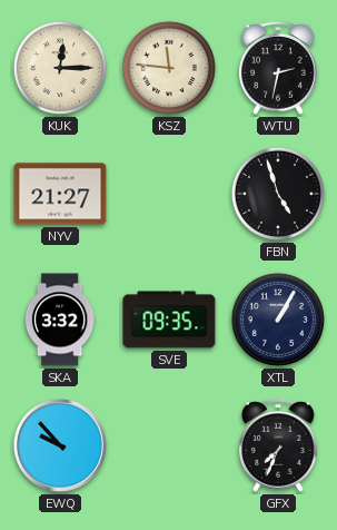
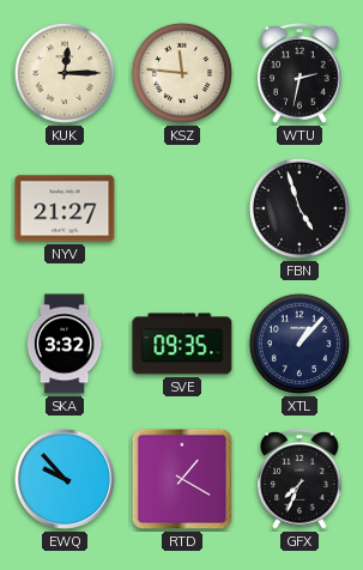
XTL: 1:05 -> 1:07
RTD: none -> 1:20
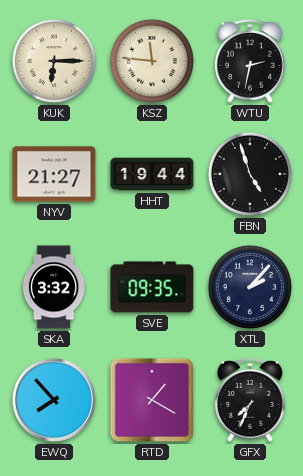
KUK: 12:15 -> 6:15
HHT: none -> 19:44
XTL: 1:07 -> 2:07
EWQ: 9:53 -> 7:53
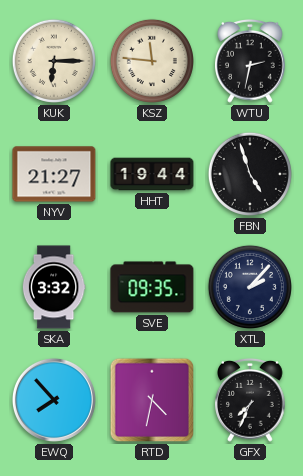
RTD: 1:20 -> 4:32
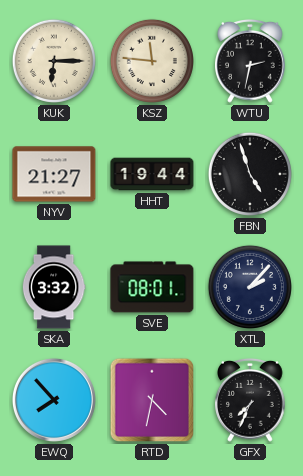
SVE: 09:35 -> 08:01
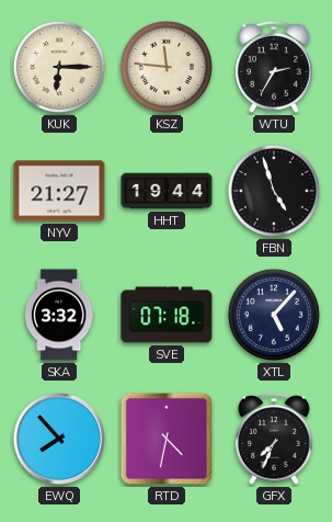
WTU: 2:32 -> 2:35
SVE: 08:01 -> 07:18
XTL: 2:07 -> 5:07
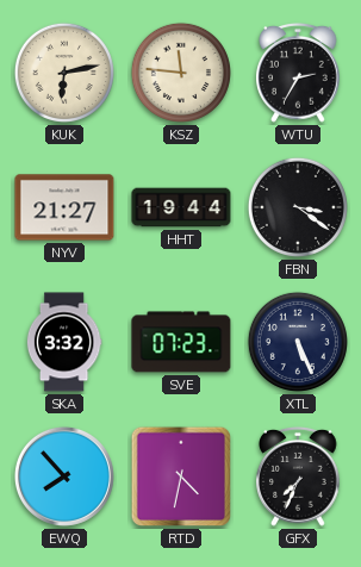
KUK: 6:15 -> 6:13
FBN: 4:57 -> 3:21
SVE: 07:18 -> 07:23
XTL: 5:07 -> 5:26
